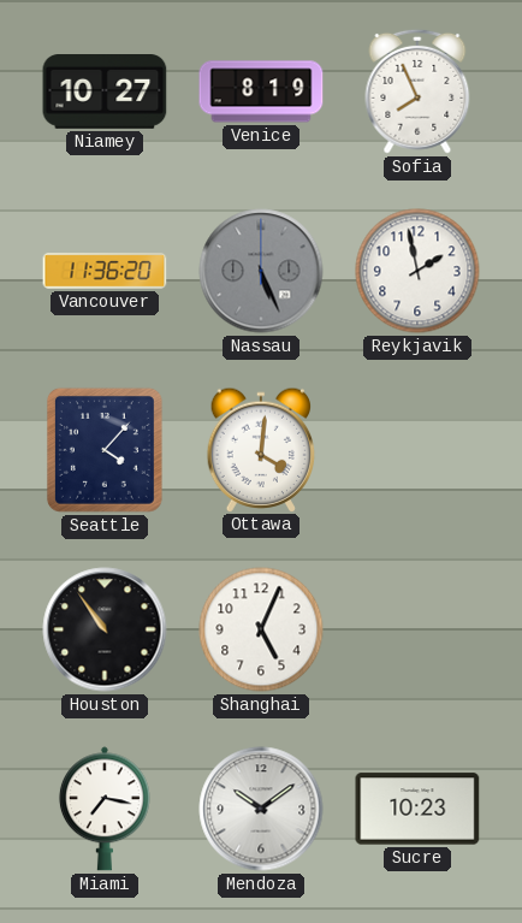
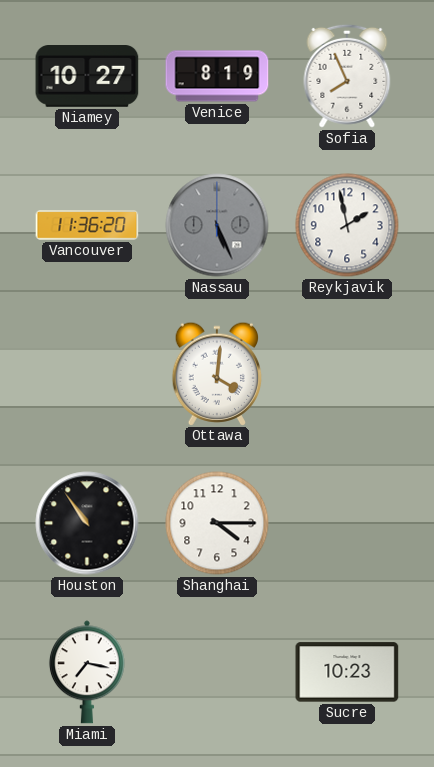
Seattle: 4:07 -> none
Shanghai: 5:04 -> 4:15
Mendoza: 10:09 -> none
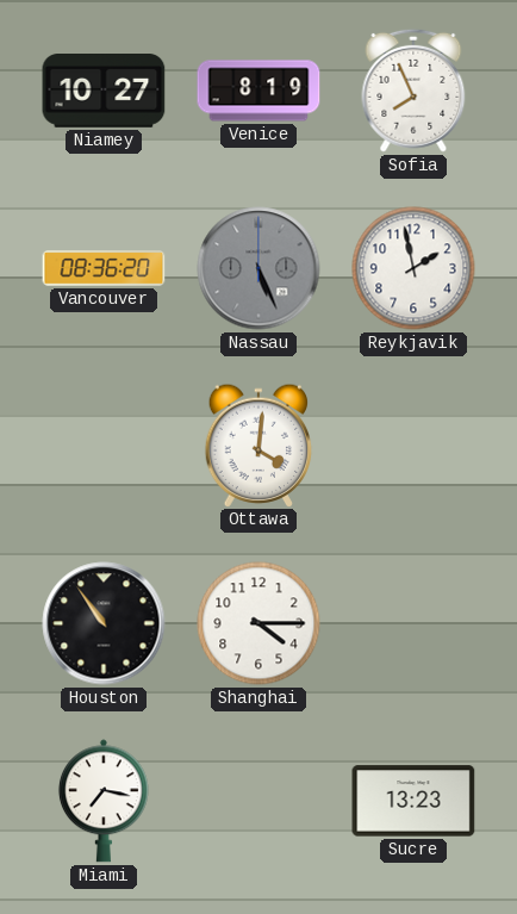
Vancouver: 11:36 -> 08:36
Sucre: 10:23 -> 13:23
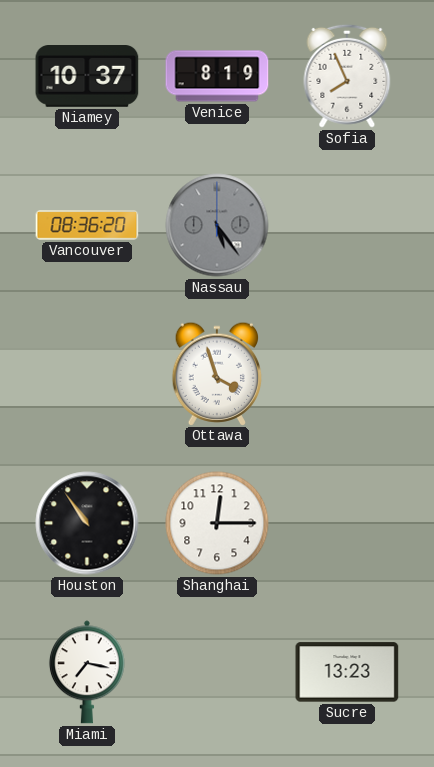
Niamey: 10:27 -> 10:37
Nassau: 5:26 -> 5:24
Reykjavik: 1:58 -> none
Ottawa: 4:01 -> 3:57
Shanghai: 4:15 -> 12:15
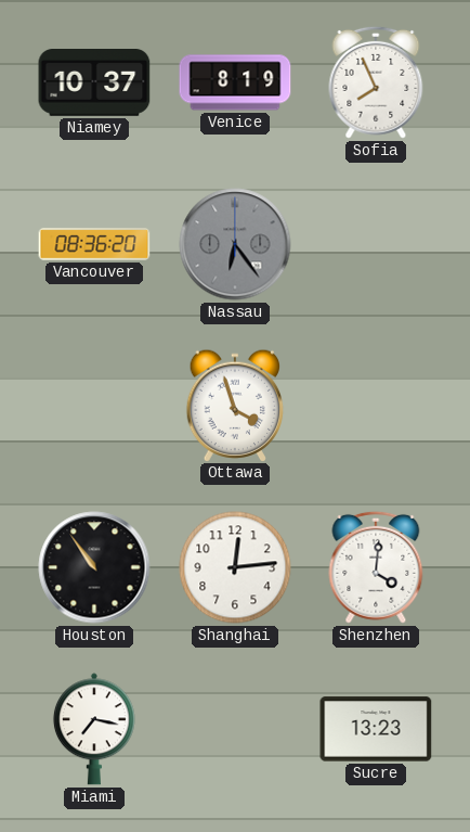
Nassau: 5:24 -> 6:24
Shanghai: 12:15 -> 12:14
Shenzhen: none -> 4:01
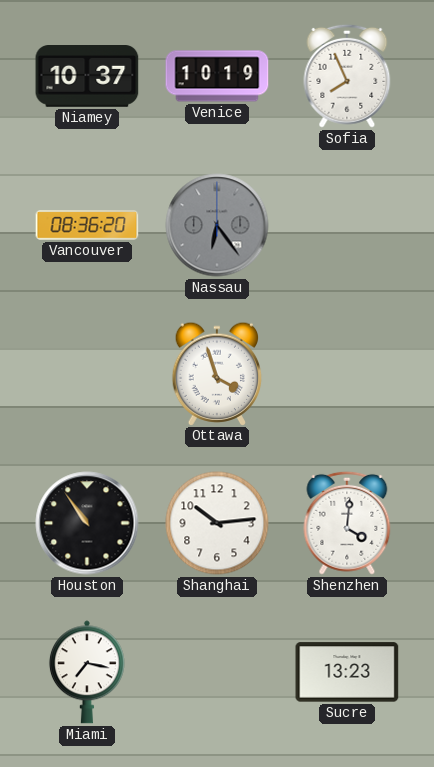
Venice: 8:19 -> 10:19
Shanghai: 12:14 -> 10:14
